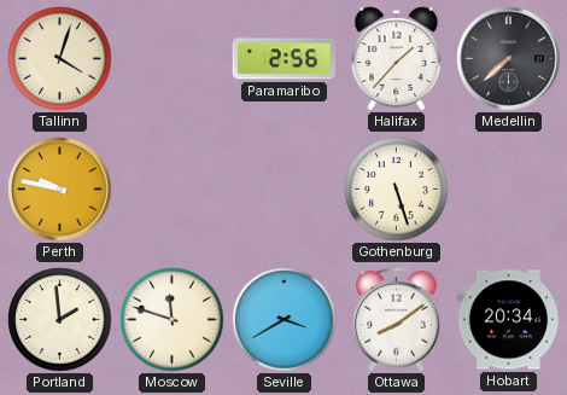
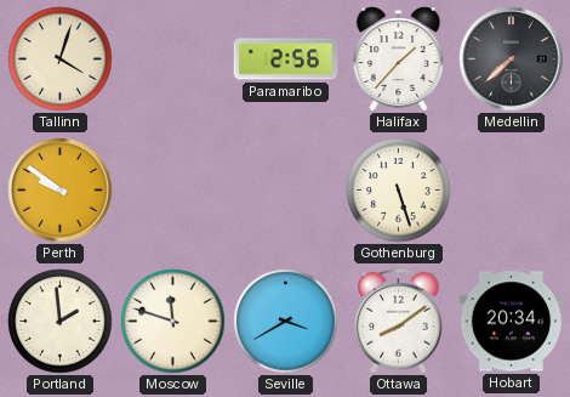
Perth: 9:47 -> 9:51
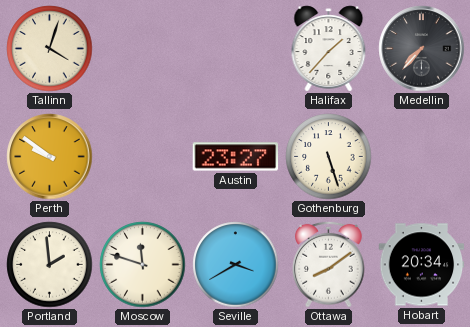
Paramaribo: 2:56 -> none
Medellin: 7:38 -> 7:37
Austin: none -> 23:27
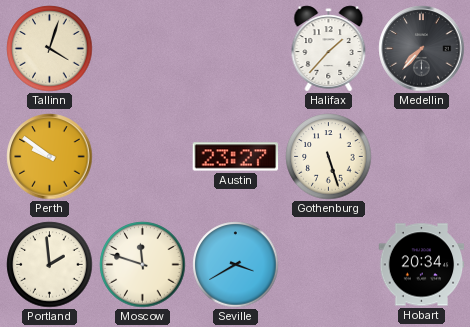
Ottawa: 8:09 -> none
